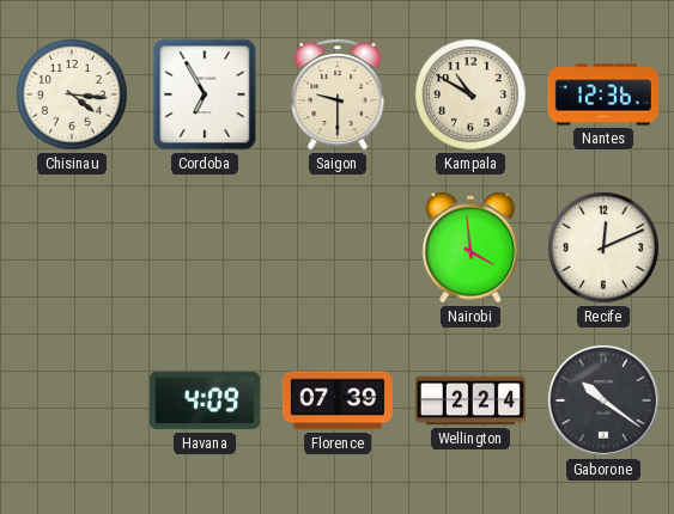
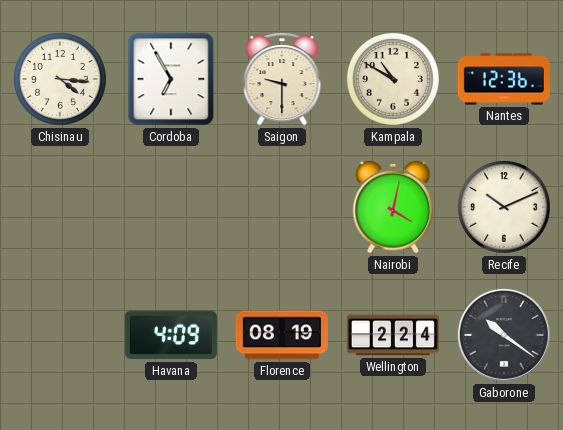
Nairobi: 3:59 -> 4:02
Recife: 12:11 -> 10:11
Florence: 07:39 -> 08:19
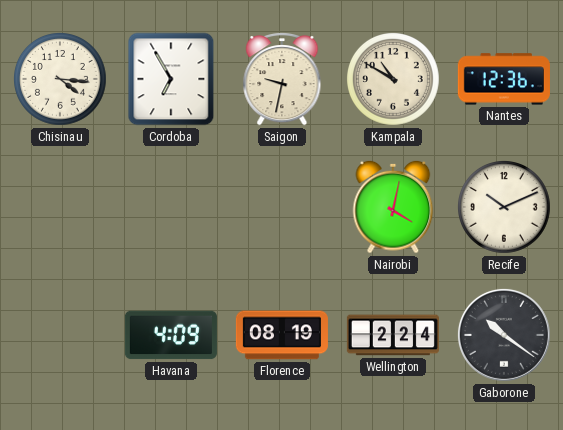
Saigon: 9:30 -> 9:32
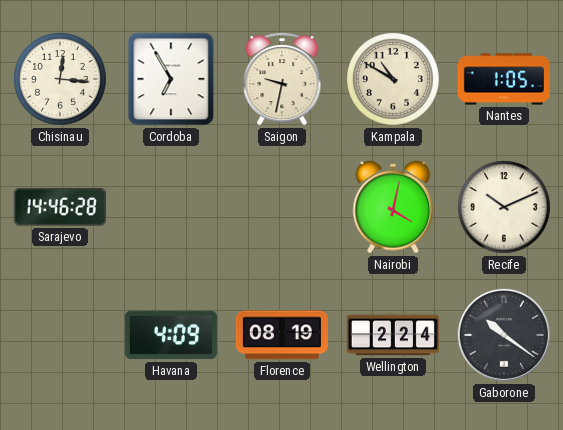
Chisinau: 4:16 -> 12:16
Nantes: 12:36 -> 1:05
Sarajevo: none -> 14:46
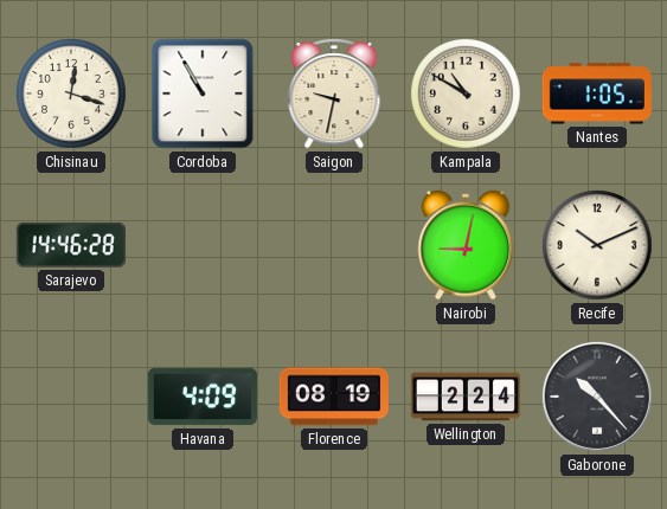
Chisinau: 12:16 -> 12:18
Cordoba: 6:55 -> 10:55
Nairobi: 4:02 -> 9:02
Gaborone: 10:21 -> 10:23
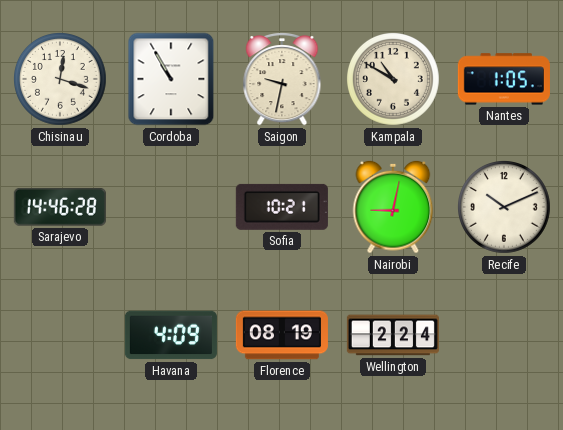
Sofia: none -> 10:21
Gaborone: 10:23 -> none
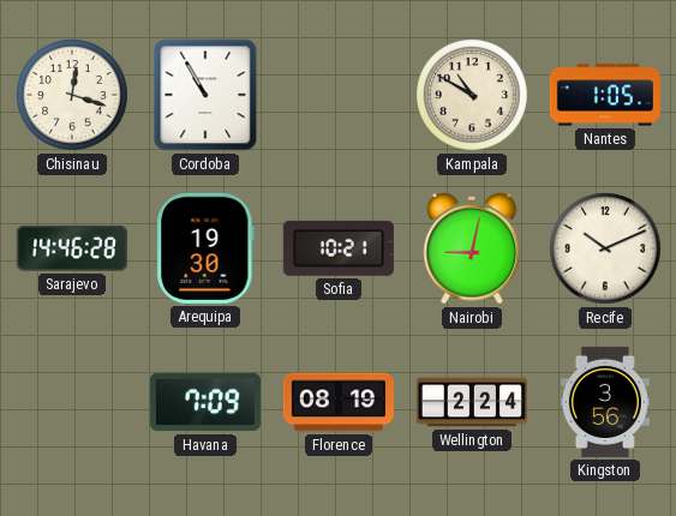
Saigon: 9:32 -> none
Arequipa: none -> 19:30
Havana: 4:09 -> 7:09
Kingston: none -> 3:56
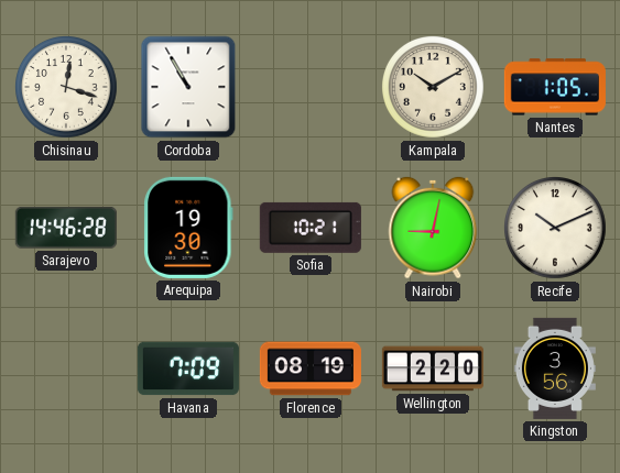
Kampala: 10:50 -> 10:10
Wellington: 2:24 -> 2:20
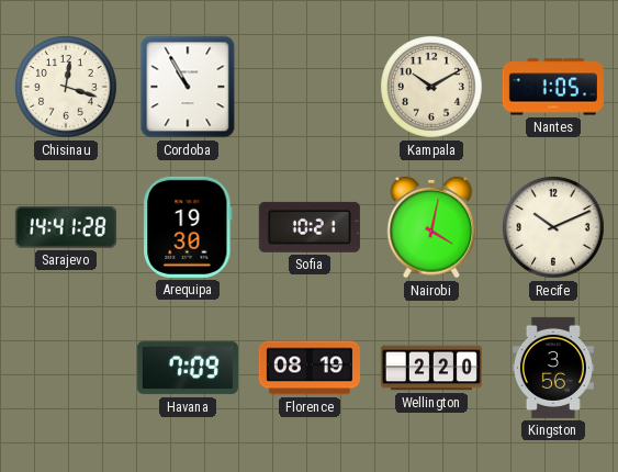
Sarajevo: 14:46 -> 14:41
Nairobi: 9:02 -> 4:02
